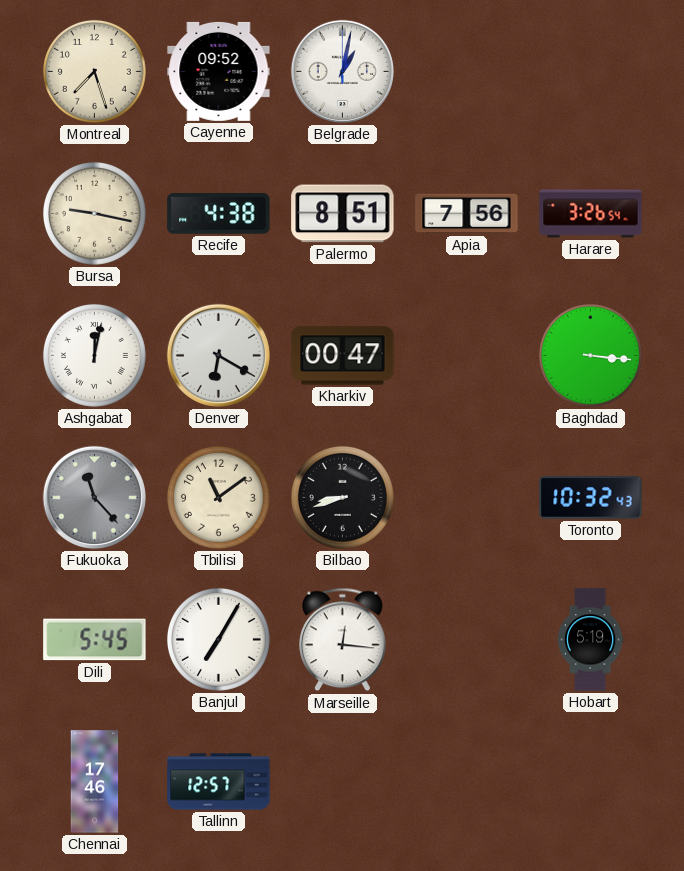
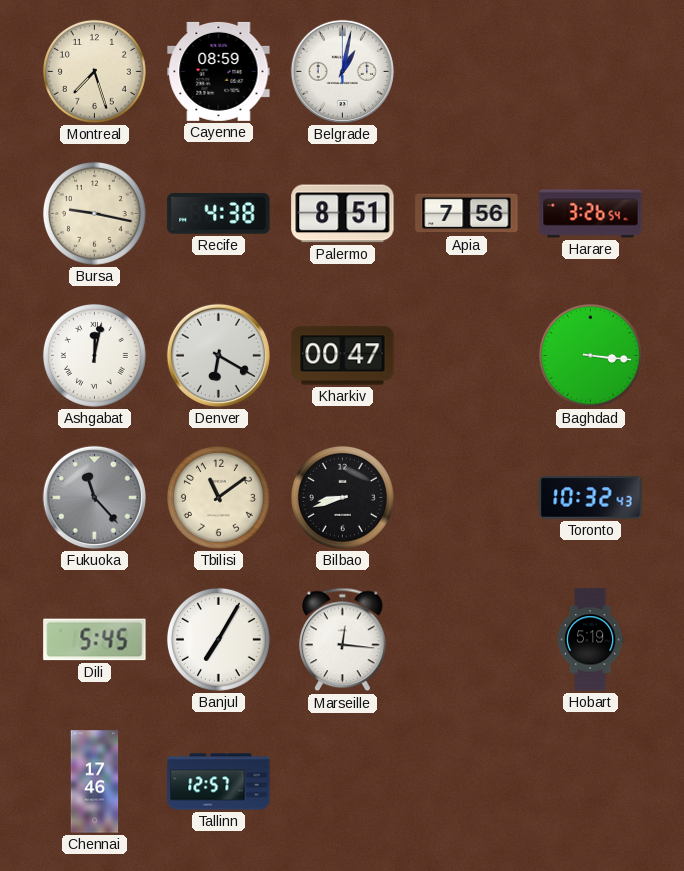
Cayenne: 09:52 -> 08:59
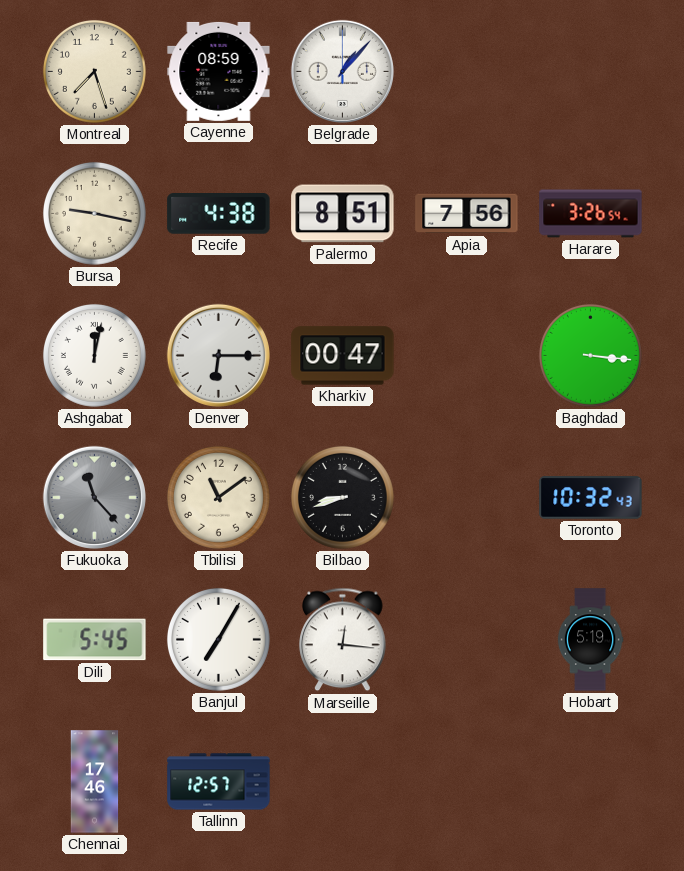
Belgrade: 1:02 -> 1:07
Denver: 6:20 -> 6:15
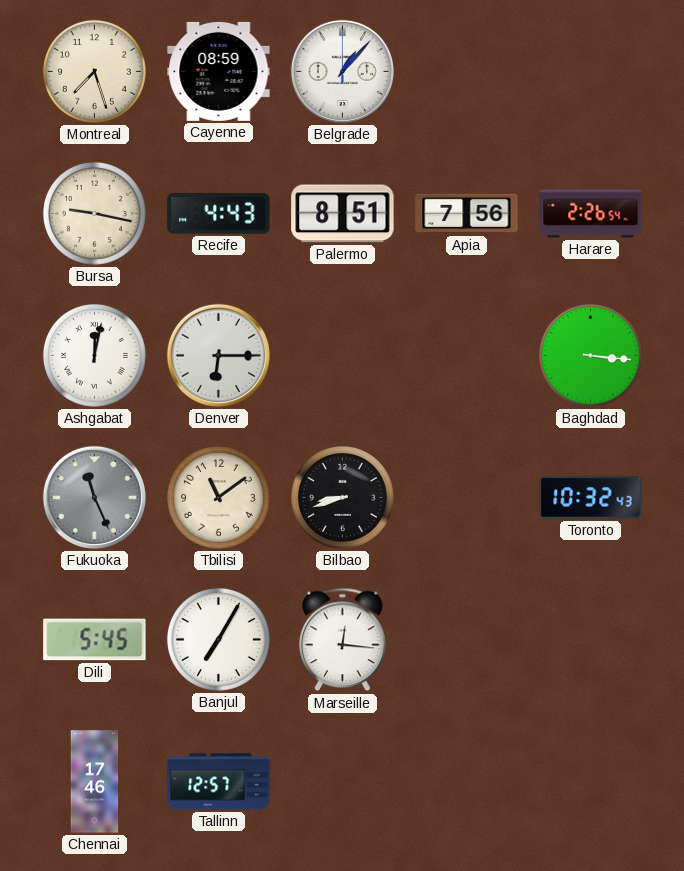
Recife: 4:38 -> 4:43
Harare: 3:26 -> 2:26
Kharkiv: 00:47 -> none
Fukuoka: 11:23 -> 11:26
Hobart: 5:19 -> none
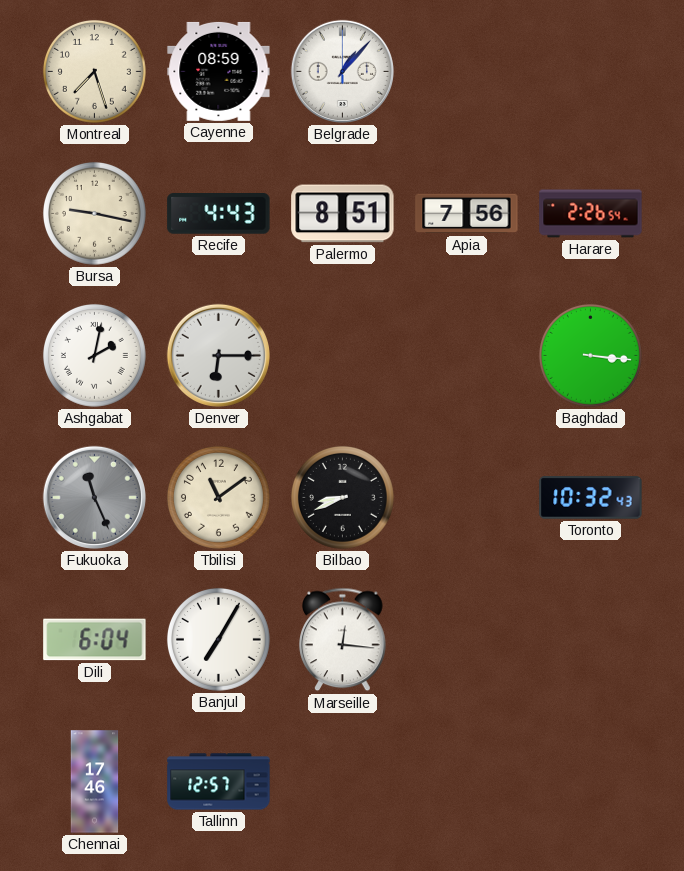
Ashgabat: 12:02 -> 2:02
Bilbao: 8:42 -> 8:41
Dili: 5:45 -> 6:04
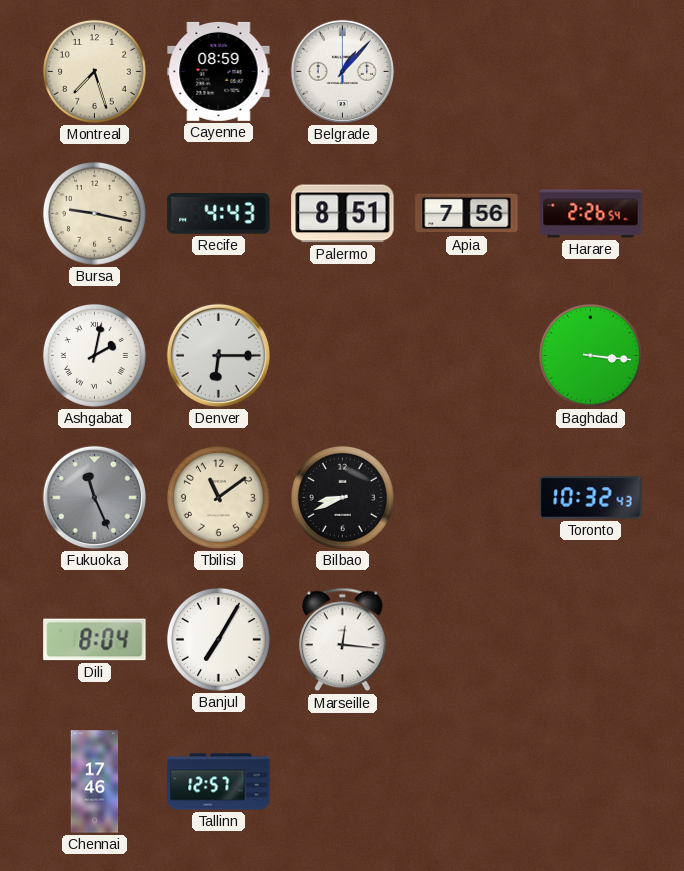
Dili: 6:04 -> 8:04
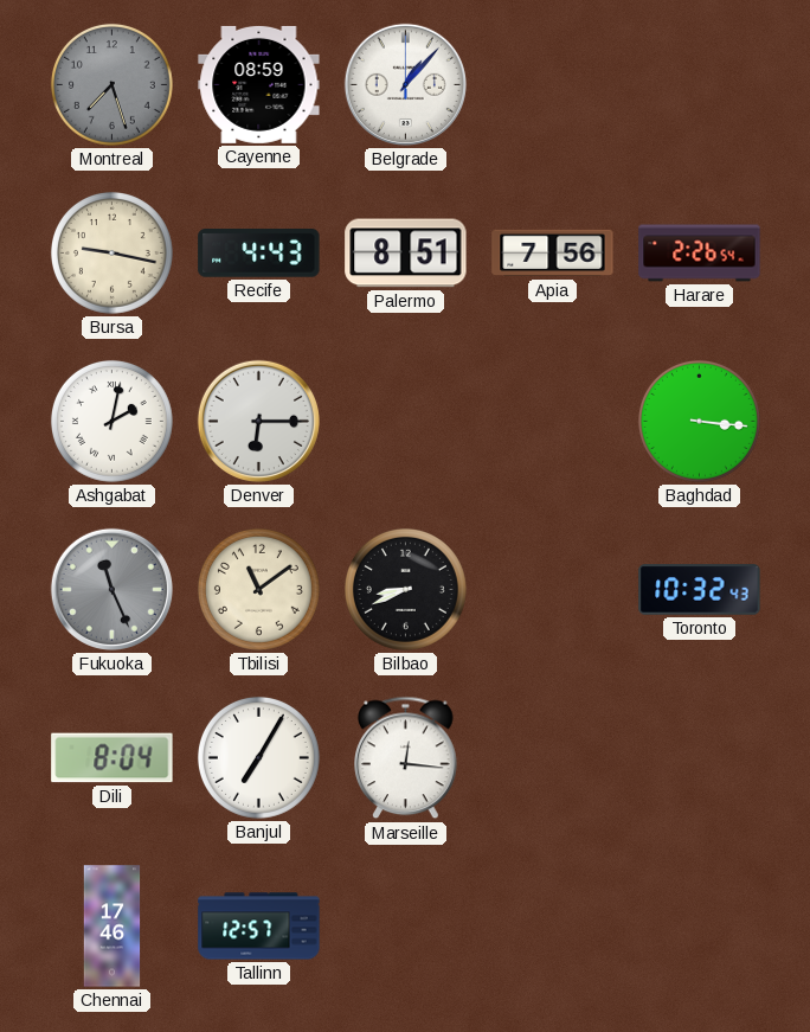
Montreal dial: cream -> grey
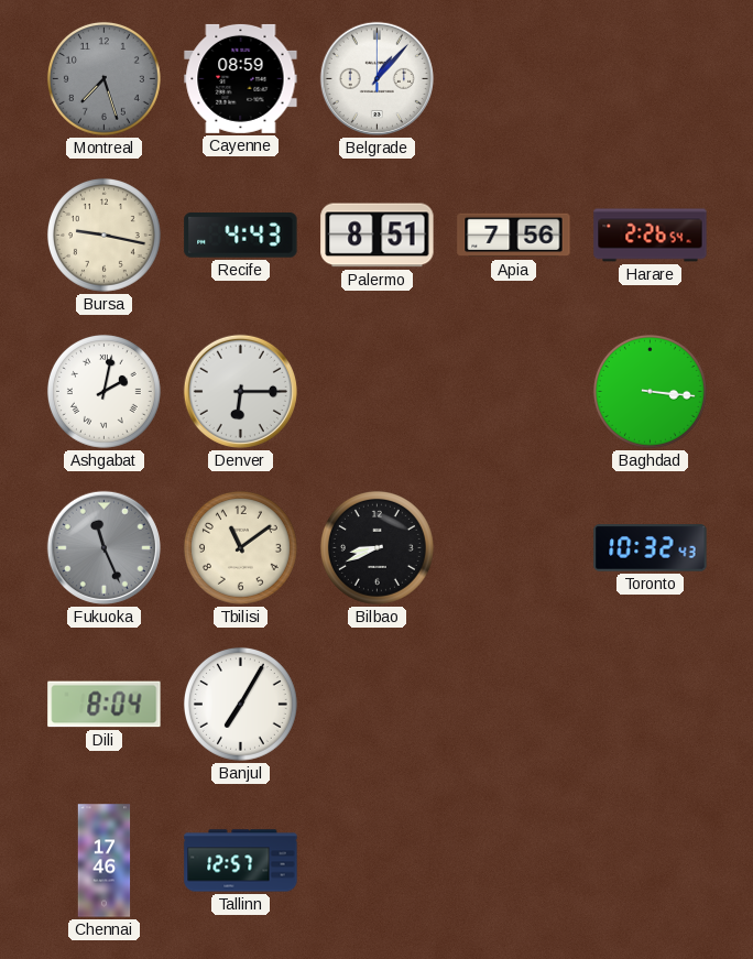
Marseille: 12:16 -> none
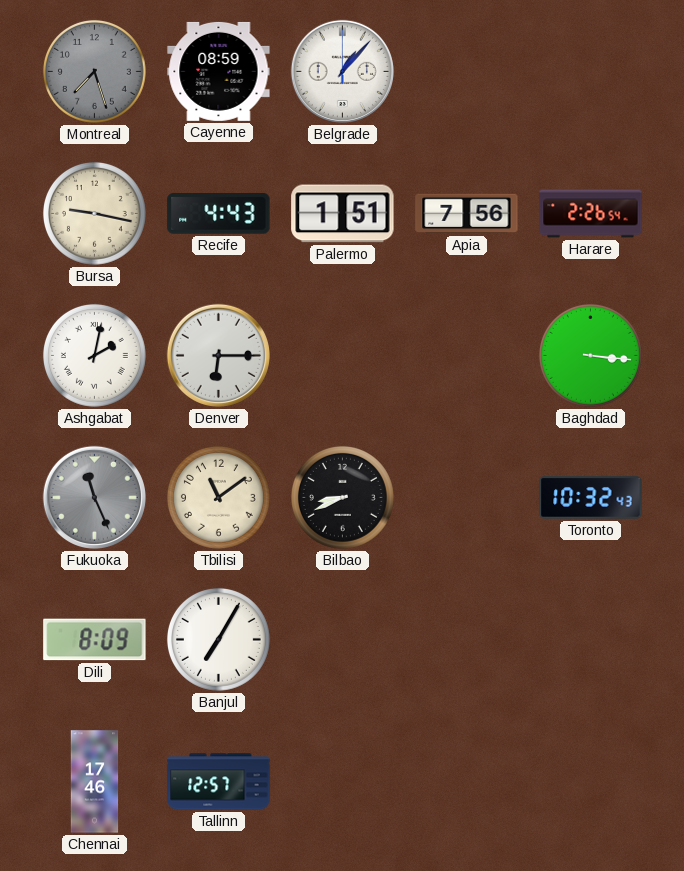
Palermo: 8:51 -> 1:51
Dili: 8:04 -> 8:09
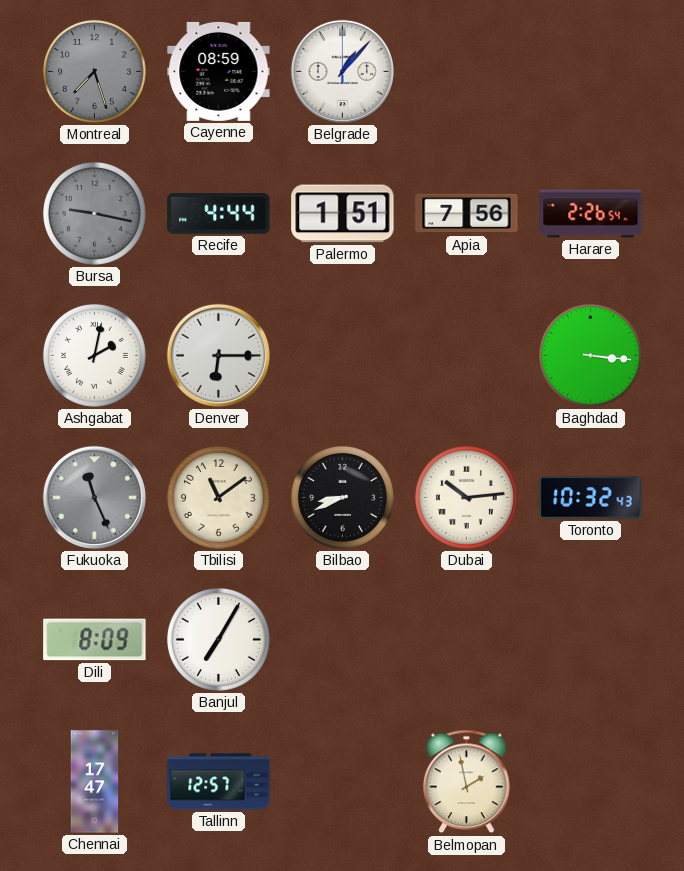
Bursa dial: cream -> grey
Recife: 4:43 -> 4:44
Dubai: none -> 10:14
Chennai: 17:46 -> 17:47
Belmopan: none -> 1:58
